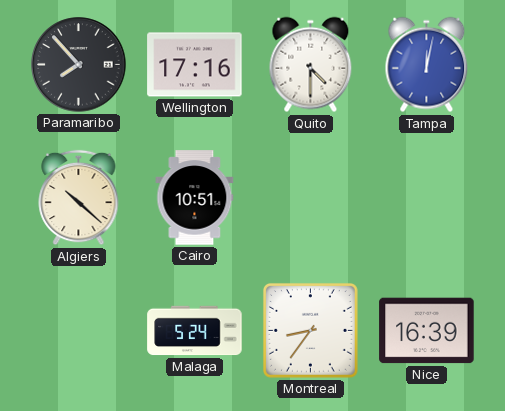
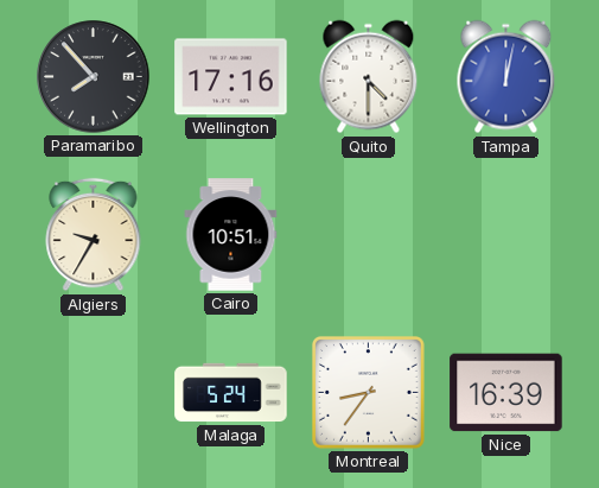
Algiers: 10:22 -> 9:35
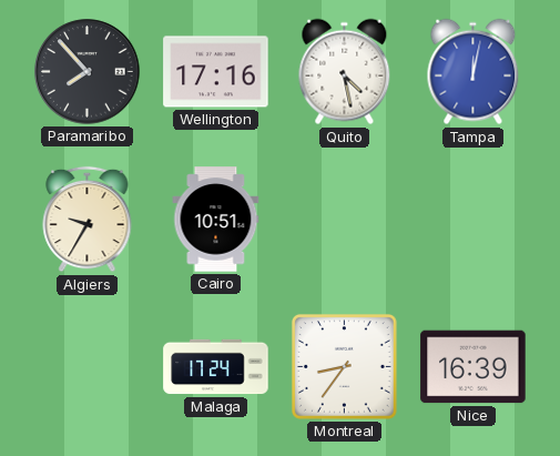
Quito: 4:30 -> 4:28
Malaga: 5:24 -> 17:24
